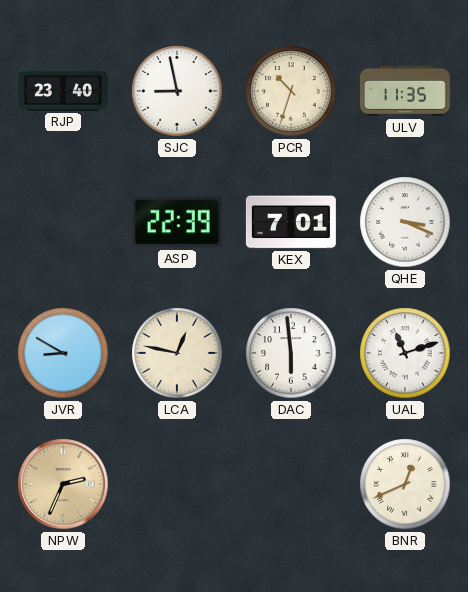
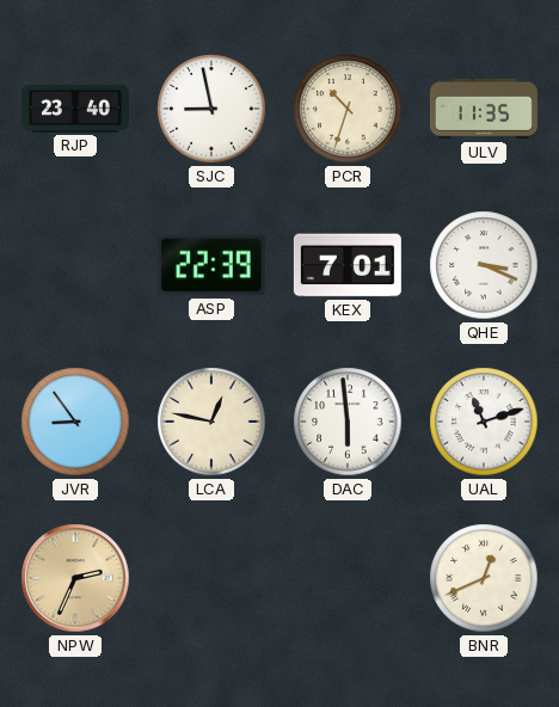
JVR: 8:50 -> 8:54
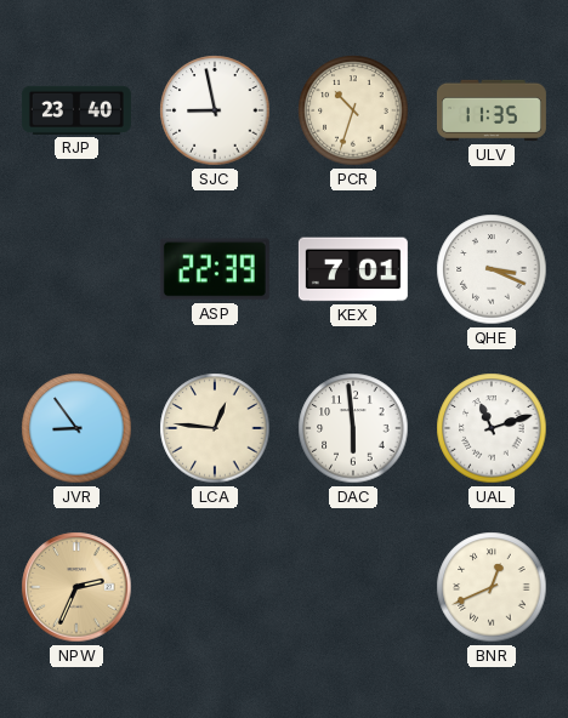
LCA: 12:47 -> 12:46
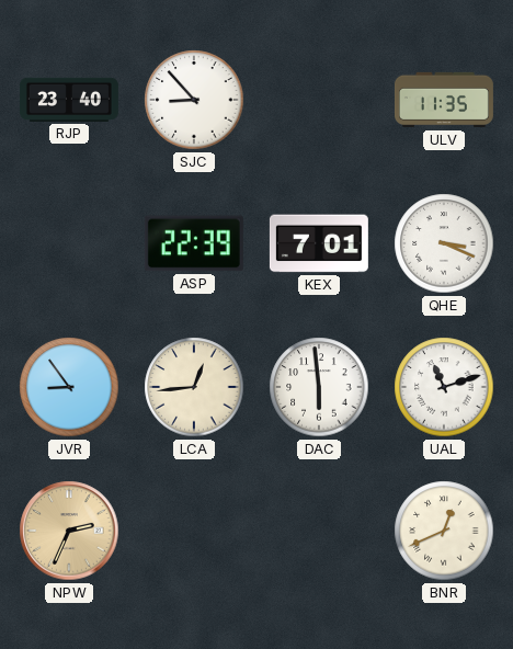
SJC: 8:58 -> 8:53
PCR: 10:33 -> none
LCA: 12:46 -> 12:44
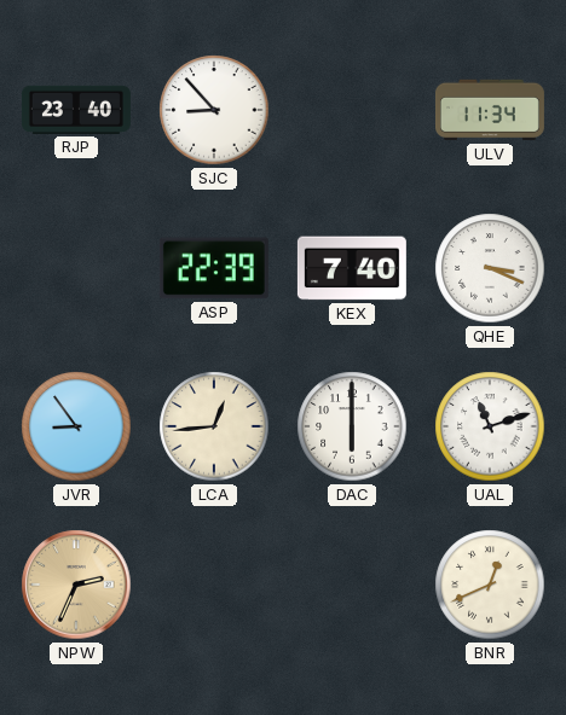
ULV: 11:35 -> 11:34
KEX: 7:01 -> 7:40
DAC: 5:59 -> 6:00
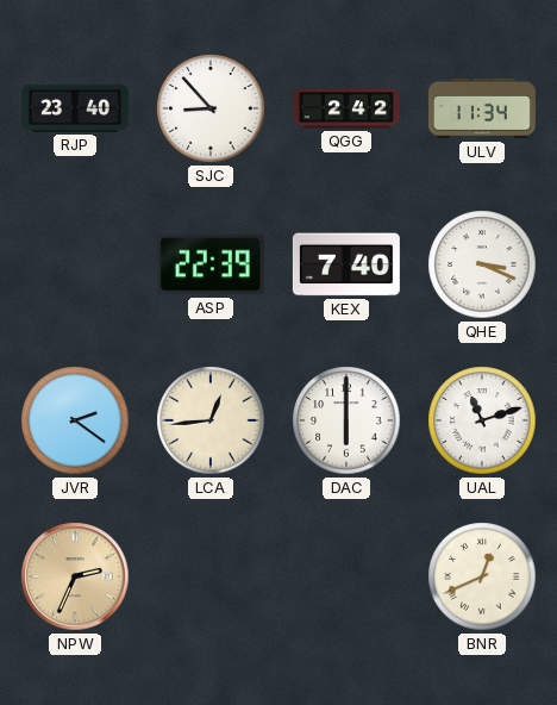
QGG: none -> 2:42
JVR: 8:54 -> 2:21
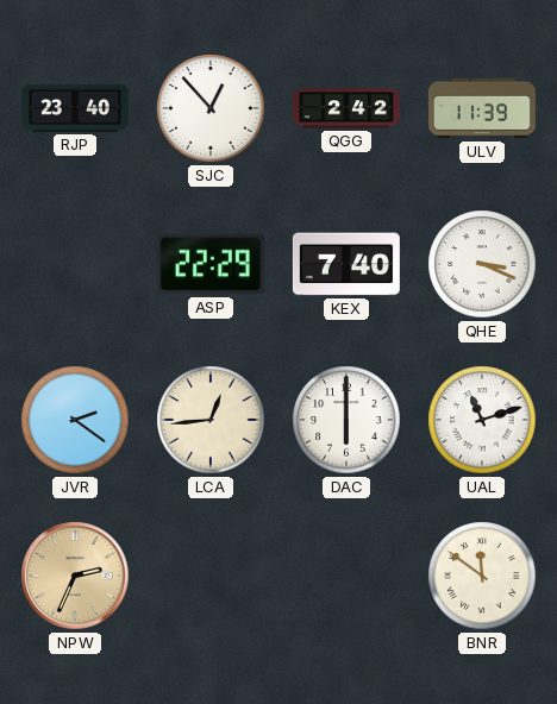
SJC: 8:53 -> 12:53
ULV: 11:34 -> 11:39
ASP: 22:39 -> 22:29
BNR: 12:41 -> 11:51
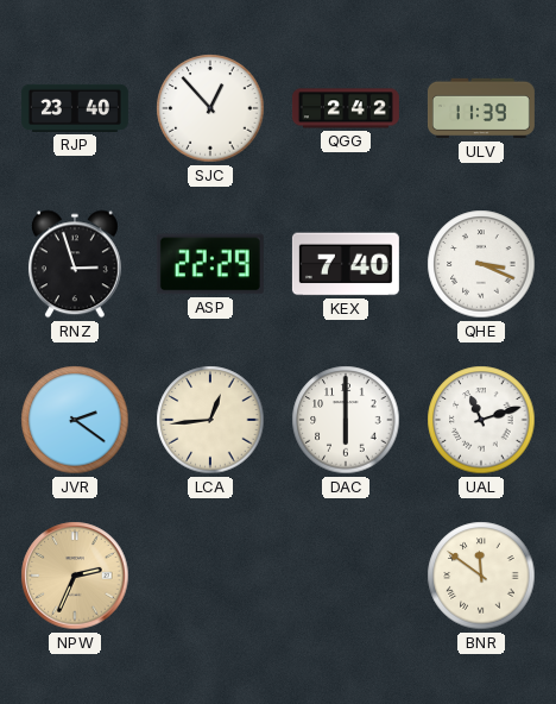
RNZ: none -> 2:57
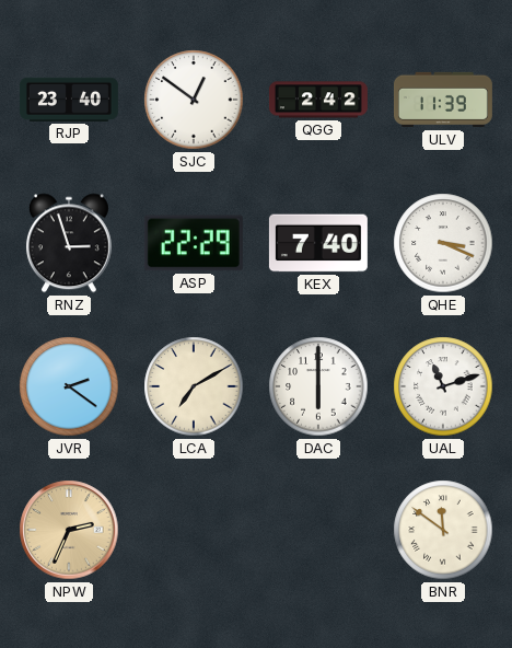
SJC: 12:53 -> 12:51
LCA: 12:44 -> 7:10
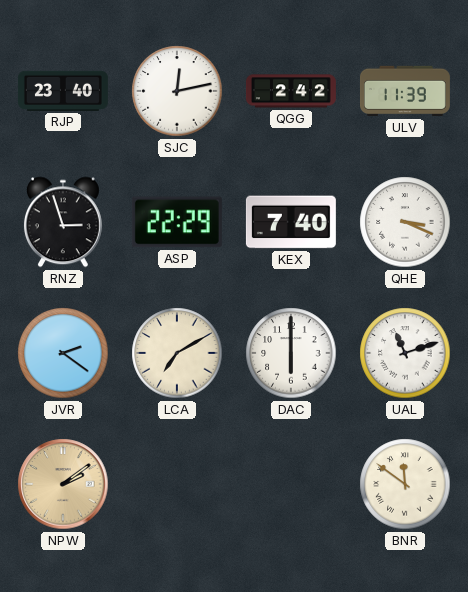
SJC: 12:51 -> 12:13
NPW: 2:34 -> 2:09
